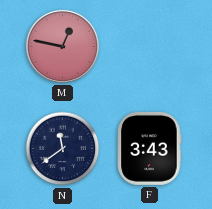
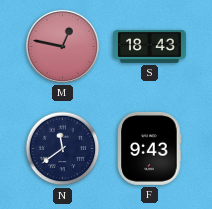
S: none -> 18:43
F: 3:43 -> 9:43
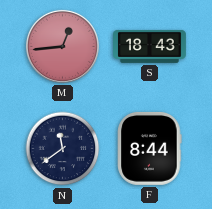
M: 12:47 -> 12:44
F: 9:43 -> 8:44
